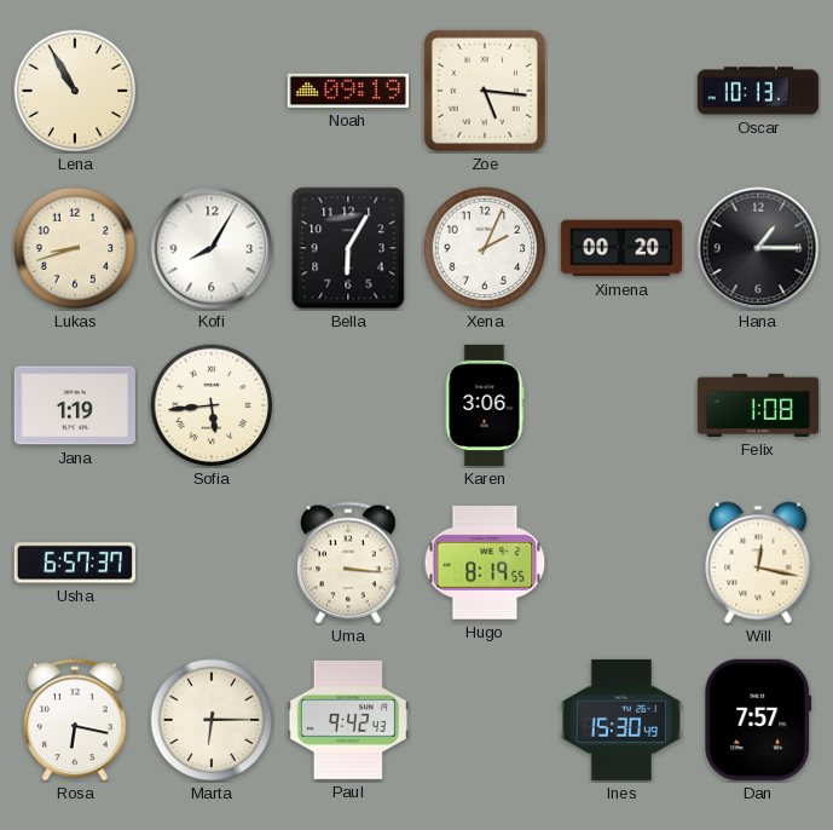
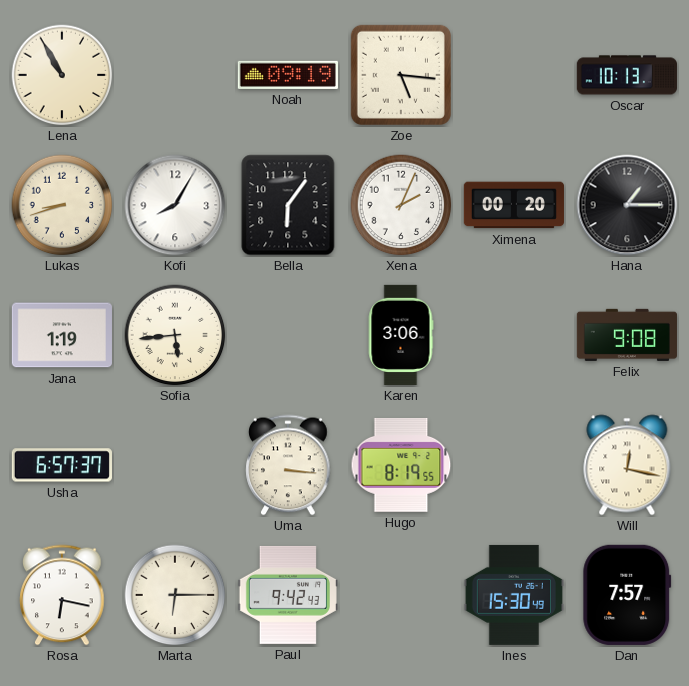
Bella: 6:05 -> 6:06
Felix: 1:08 -> 9:08
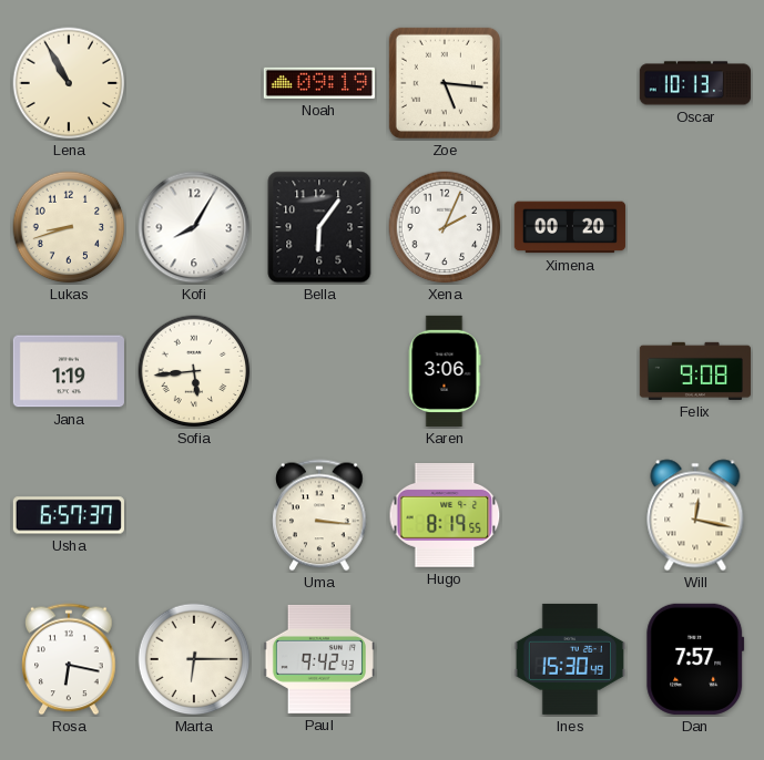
Hana: 1:15 -> none
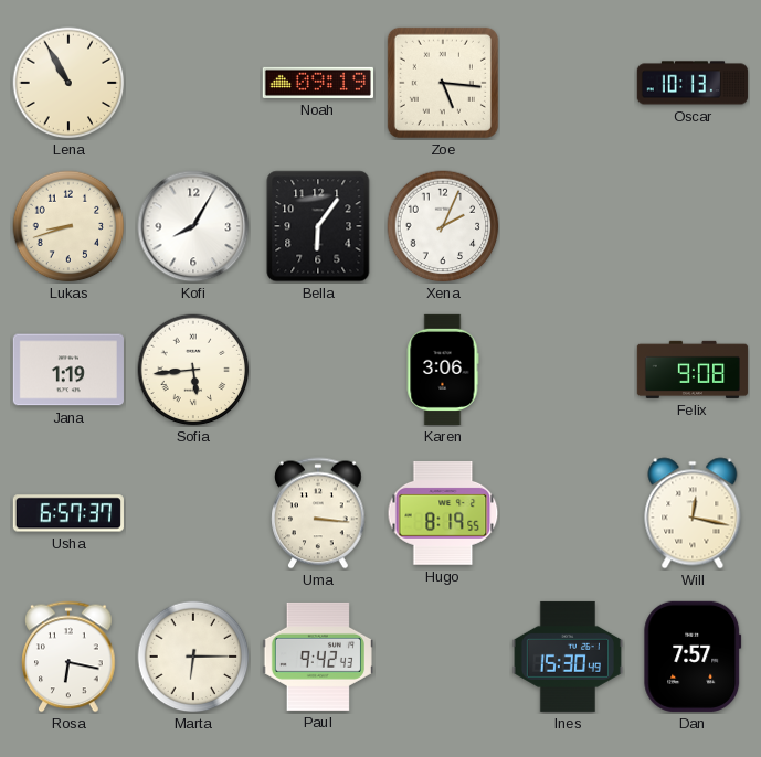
Ximena: 00:20 -> none
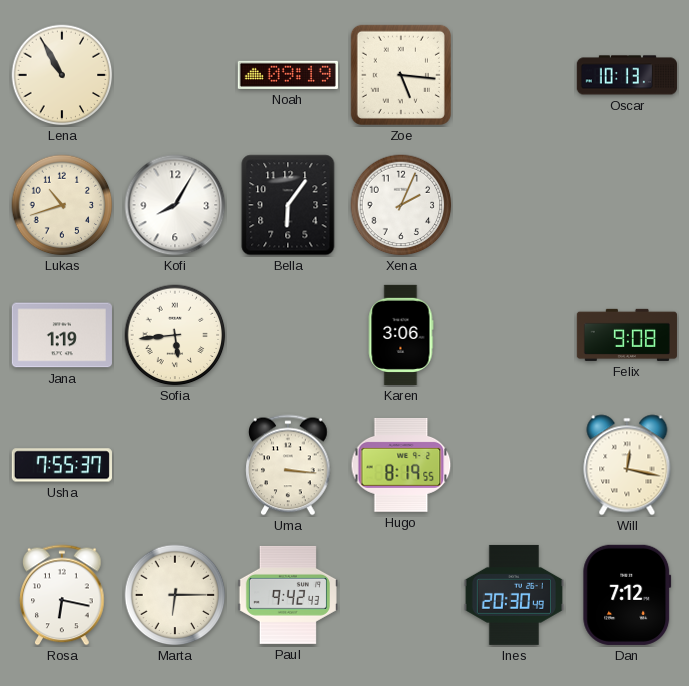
Lukas: 8:42 -> 10:42
Usha: 6:57 -> 7:55
Ines: 15:30 -> 20:30
Dan: 7:57 -> 7:12
